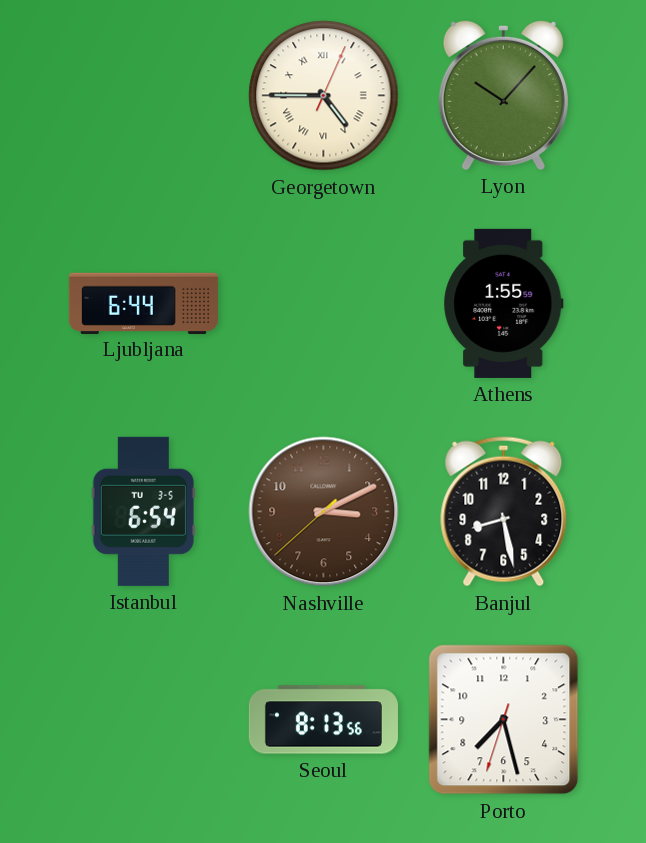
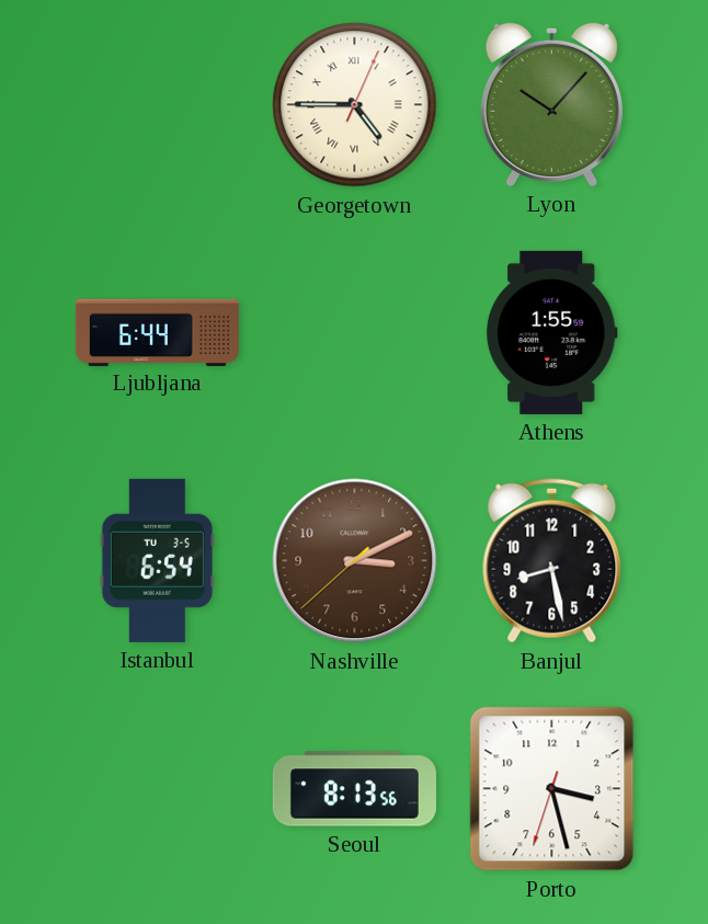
Porto: 7:27 -> 3:27
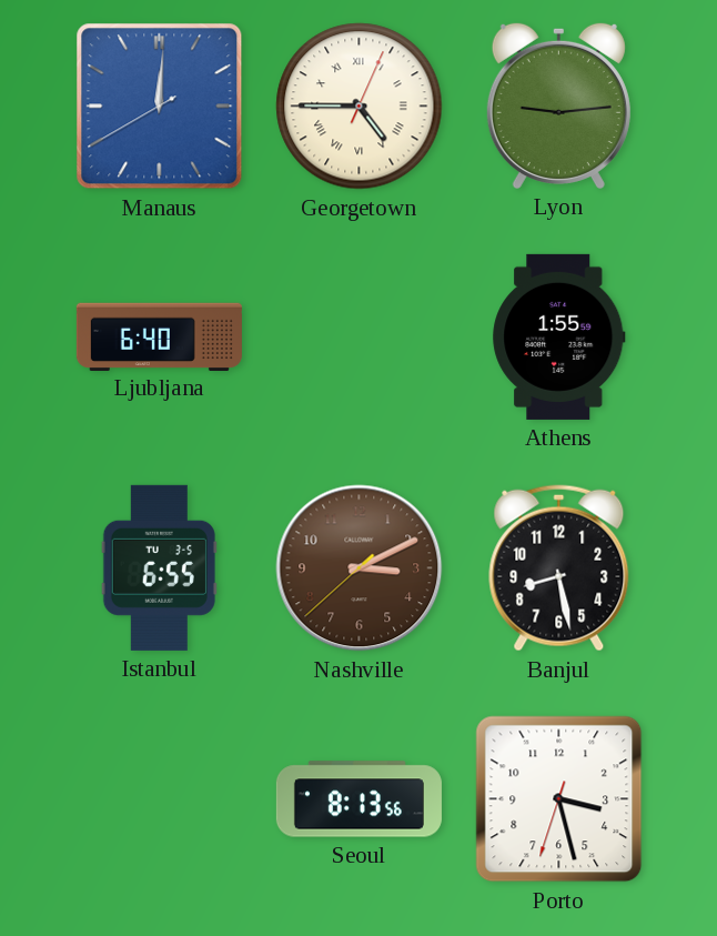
Manaus: none -> 12:00
Lyon: 10:07 -> 9:14
Ljubljana: 6:44 -> 6:40
Istanbul: 6:54 -> 6:55
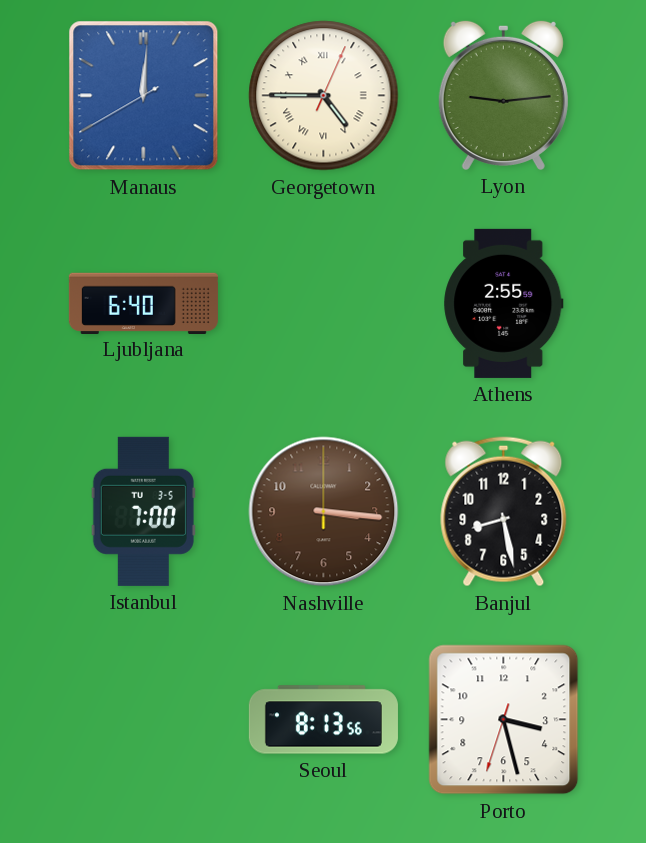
Athens: 1:55 -> 2:55
Istanbul: 6:55 -> 7:00
Nashville: 3:10 -> 3:16
